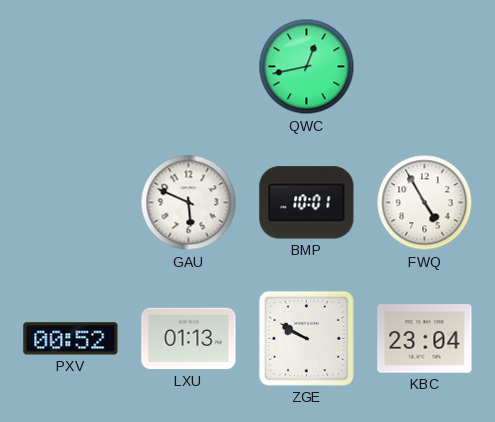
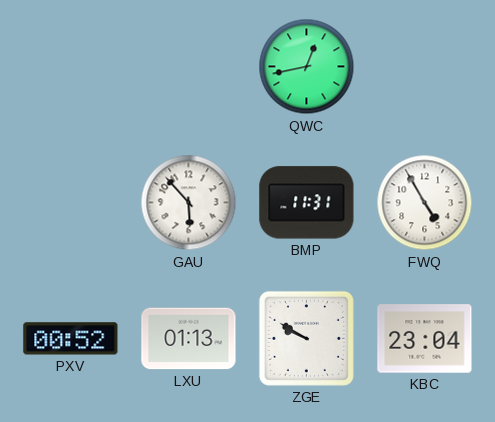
GAU: 5:49 -> 5:53
BMP: 10:01 -> 11:31
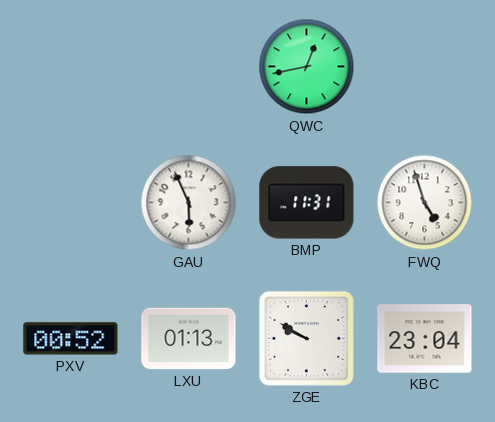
GAU: 5:53 -> 5:56
FWQ: 4:55 -> 4:57
